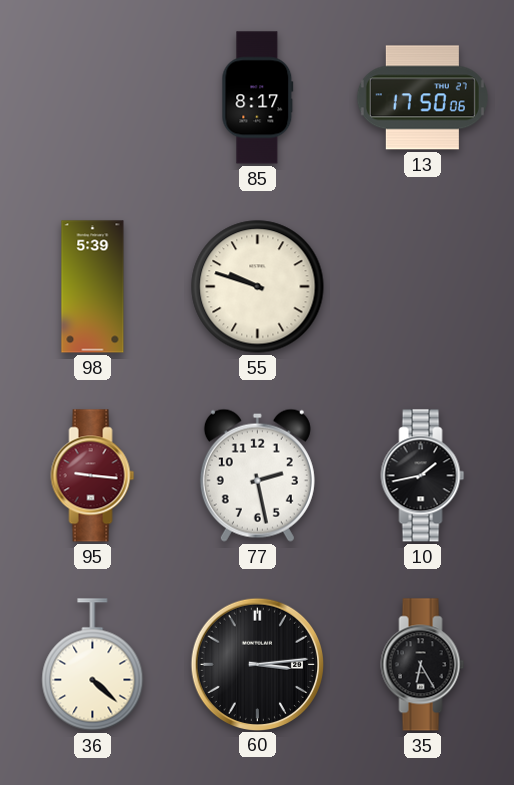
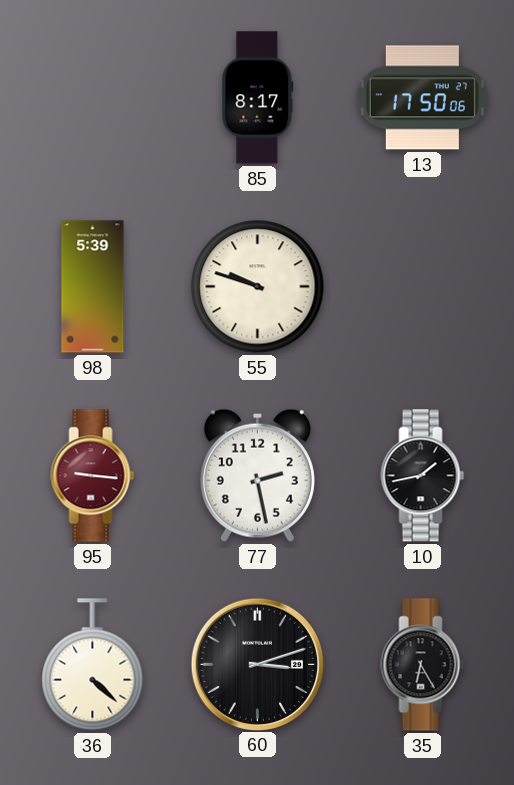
60: 3:14 -> 3:12
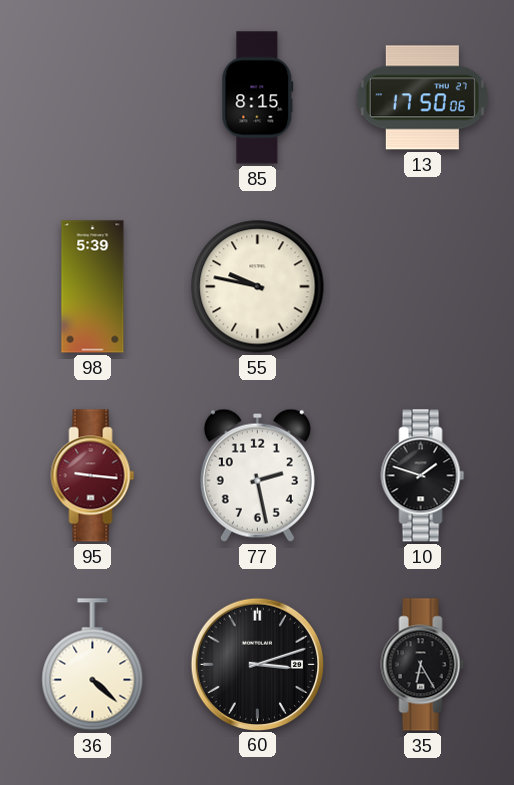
85: 8:17 -> 8:15
55: 9:48 -> 9:47
10: 1:43 -> 1:48
